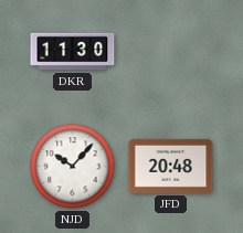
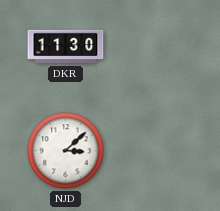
NJD: 10:07 -> 3:08
JFD: 20:48 -> none
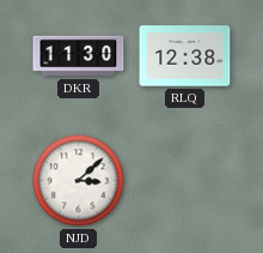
RLQ: none -> 12:38
